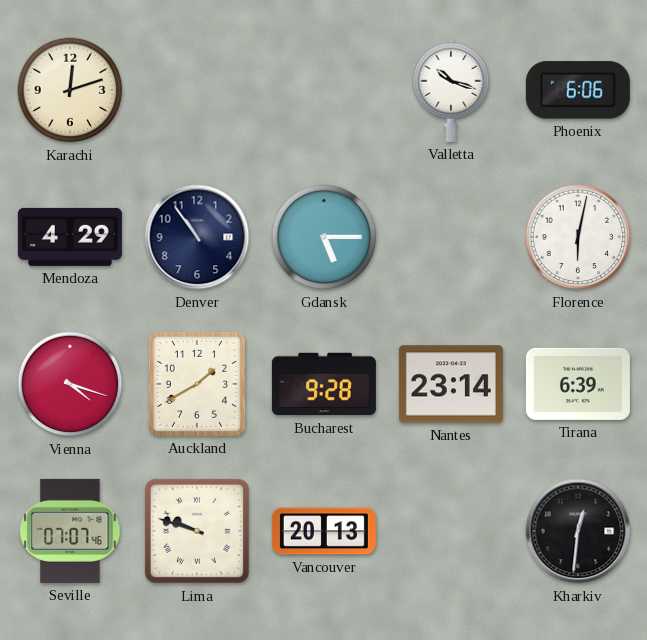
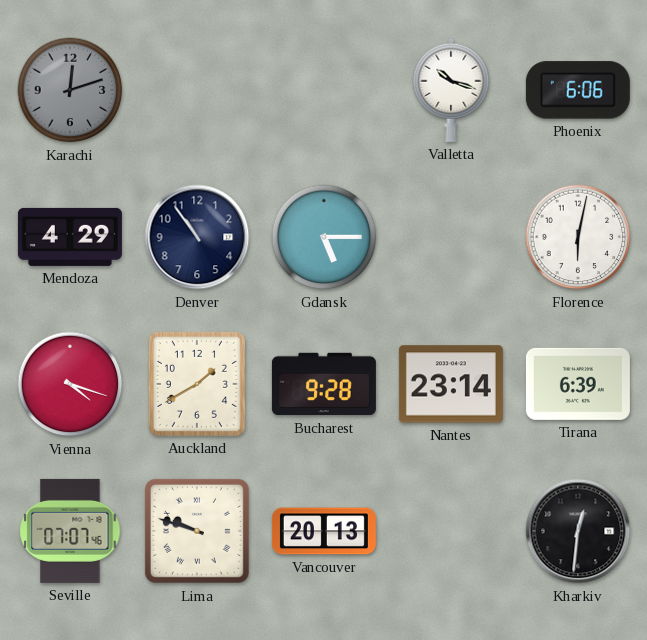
Karachi dial: cream -> grey
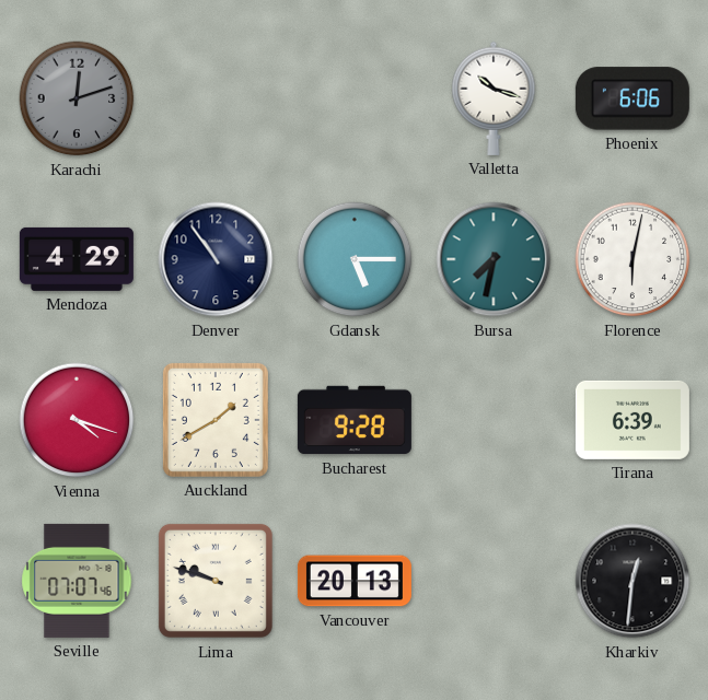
Bursa: none -> 7:32
Nantes: 23:14 -> none
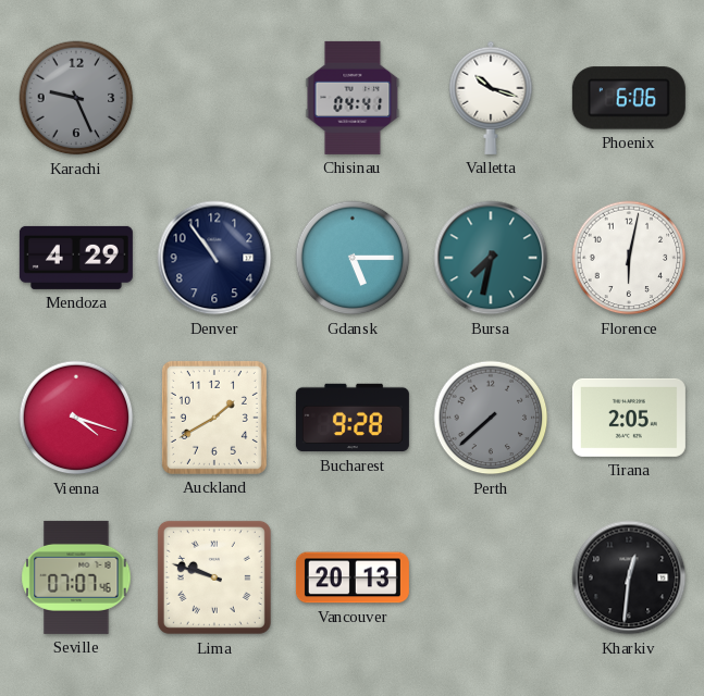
Karachi: 12:12 -> 9:26
Chisinau: none -> 04:41
Perth: none -> 7:38
Tirana: 6:39 -> 2:05
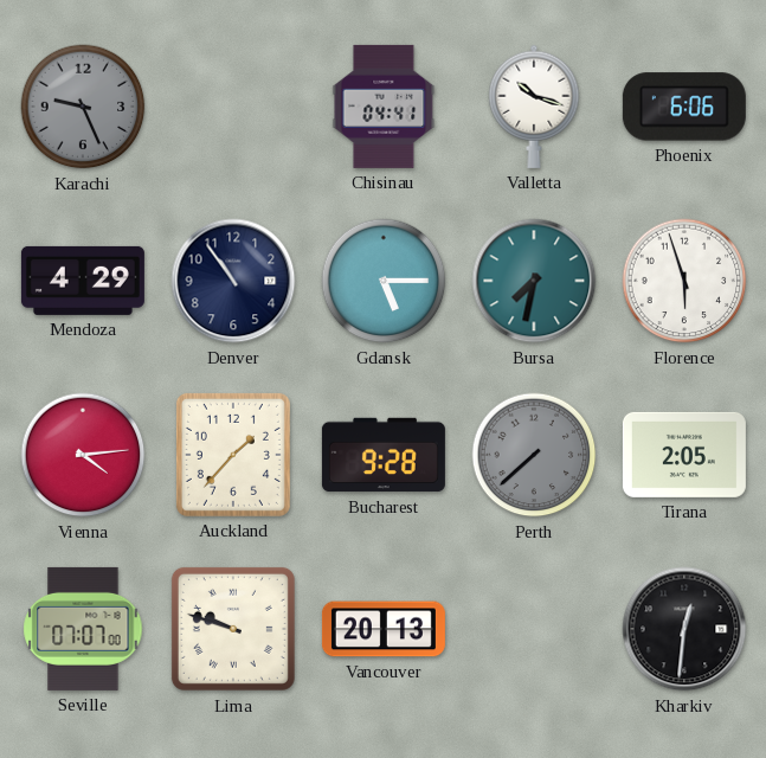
Florence: 6:02 -> 5:57
Vienna: 4:18 -> 4:14
Auckland: 1:40 -> 1:37
Seville: 07:07:46 -> 07:07:00
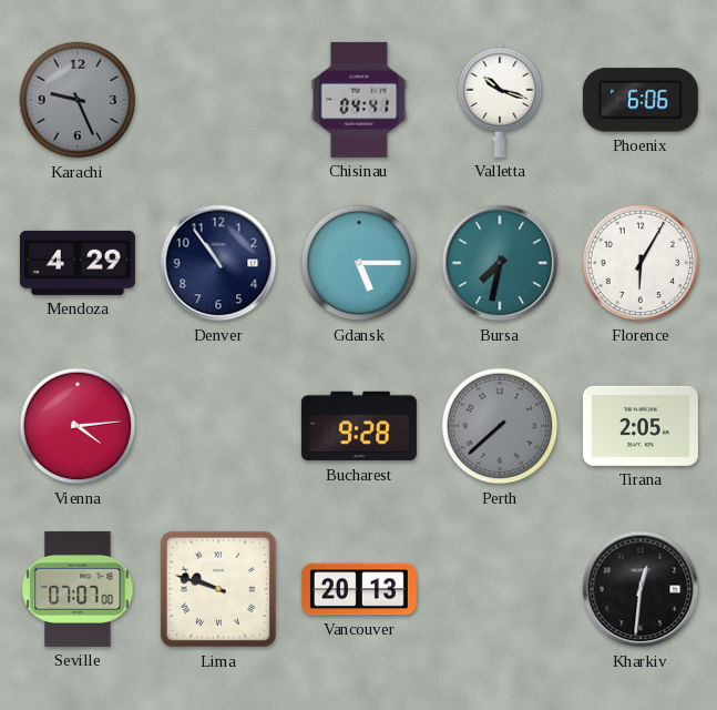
Florence: 5:57 -> 6:05
Auckland: 1:37 -> none
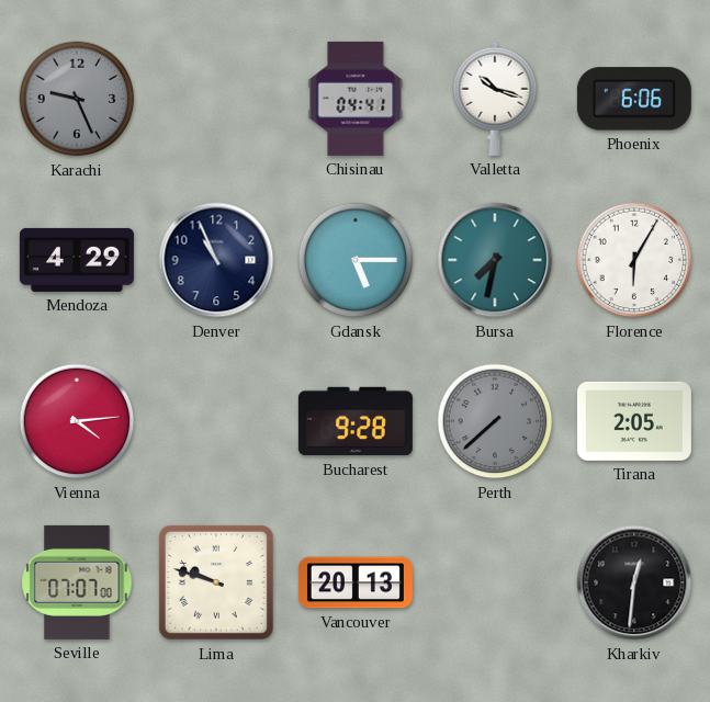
Denver: 10:54 -> 10:56
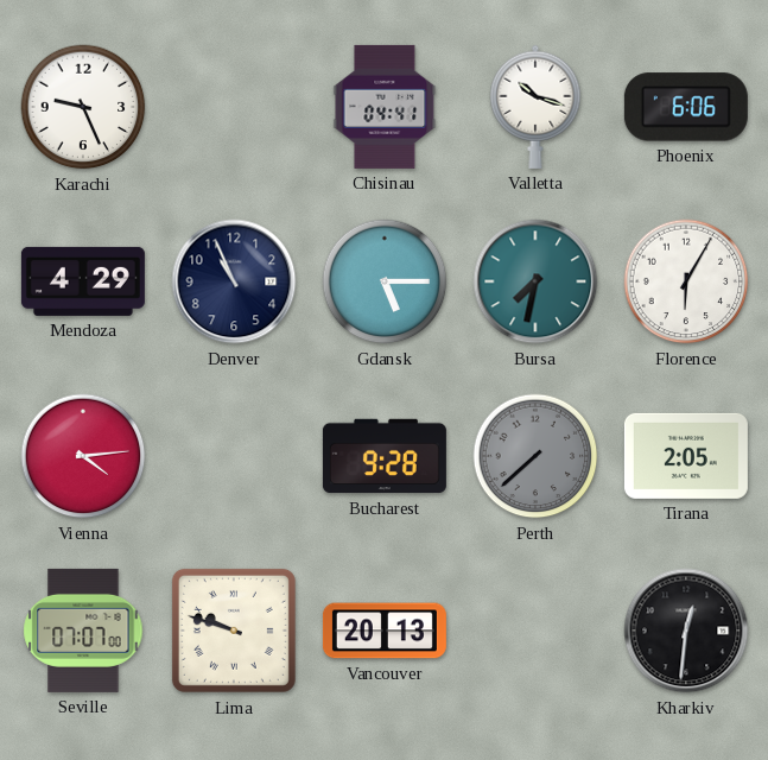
Karachi dial: grey -> white
